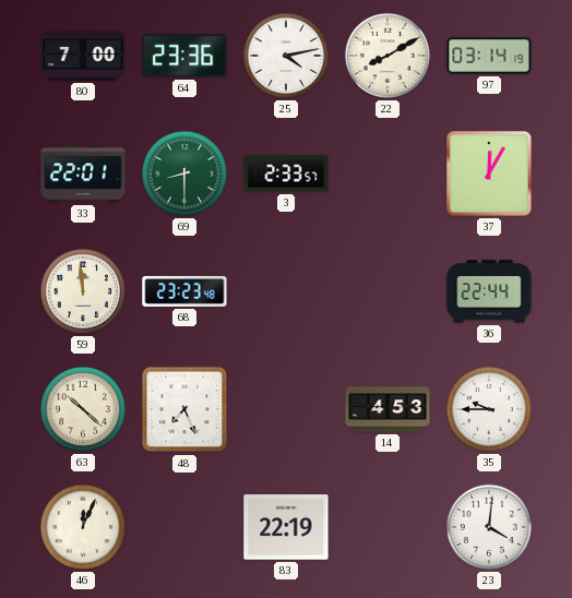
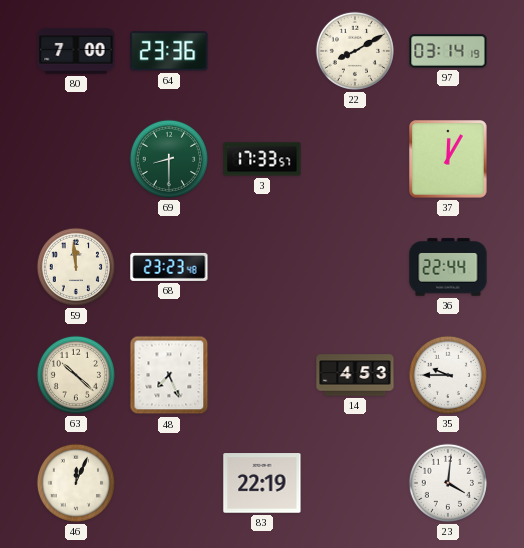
25: 4:13 -> none
33: 22:01 -> none
3: 2:33 -> 17:33
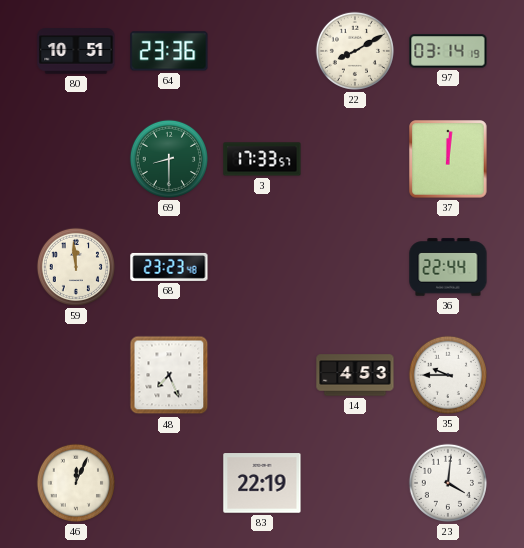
80: 7:00 -> 10:51
37: 12:05 -> 12:01
63: 10:22 -> none
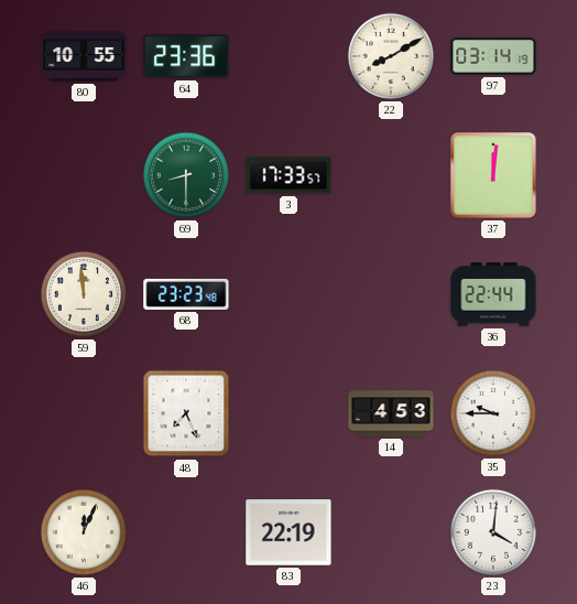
80: 10:51 -> 10:55
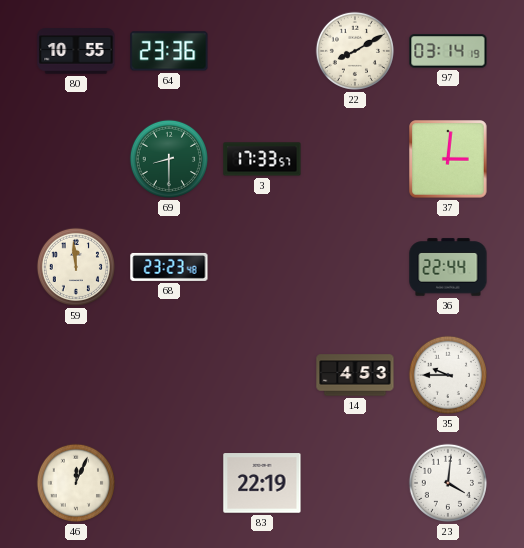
37: 12:01 -> 3:01
48: 7:26 -> none
